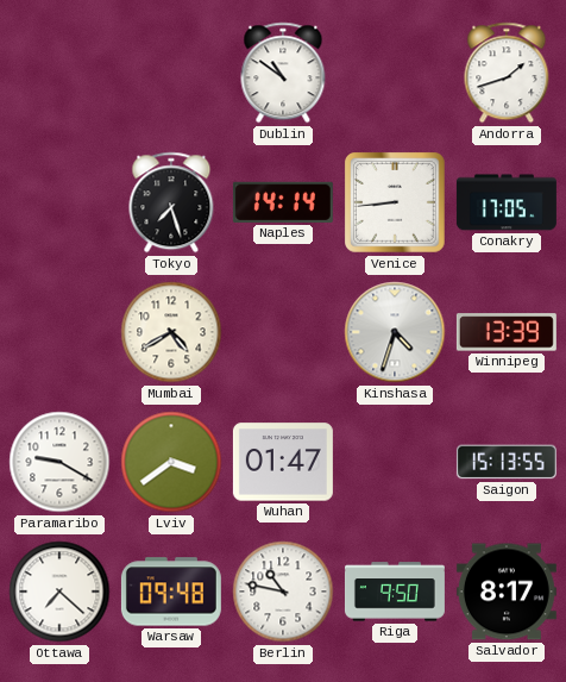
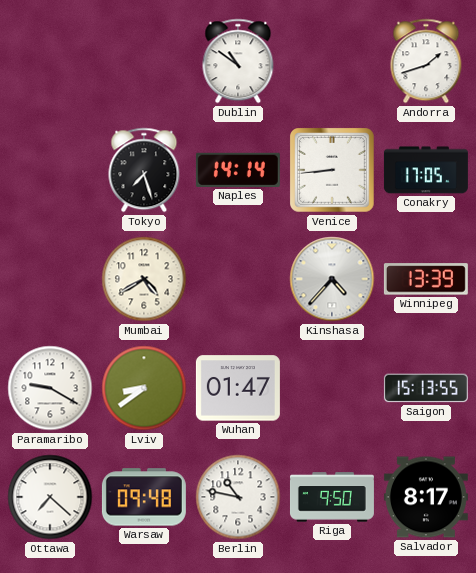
Kinshasa: 4:33 -> 4:37
Lviv: 3:39 -> 8:39
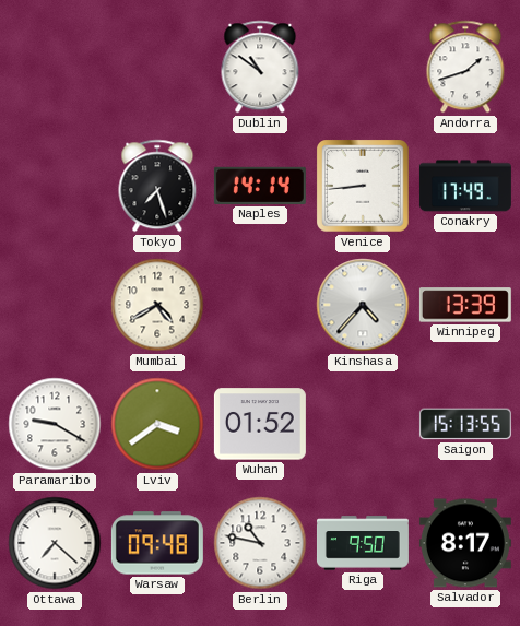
Conakry: 17:05 -> 17:49
Lviv: 8:39 -> 3:39
Wuhan: 01:47 -> 01:52
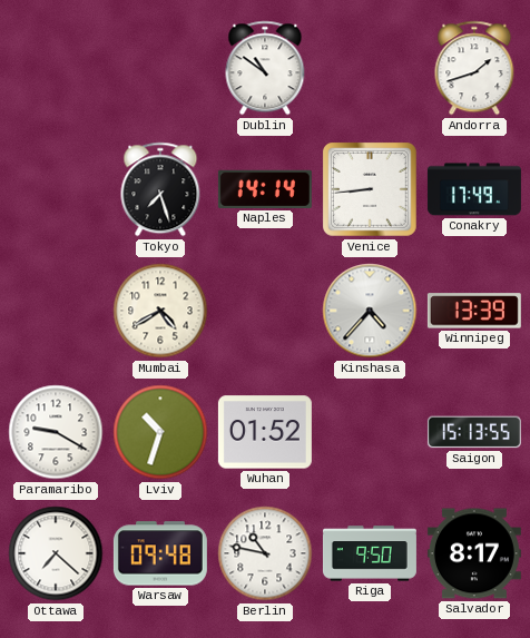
Lviv: 3:39 -> 10:33
